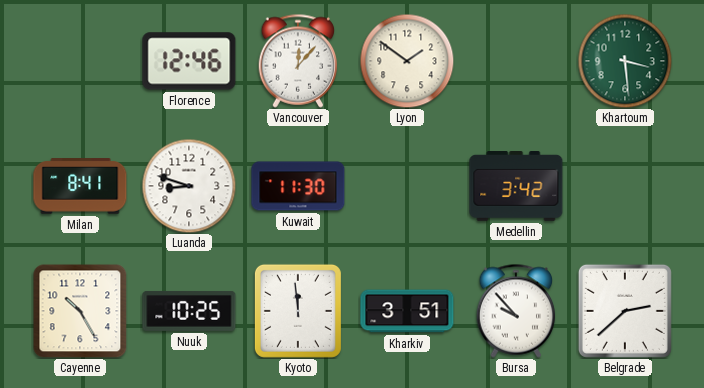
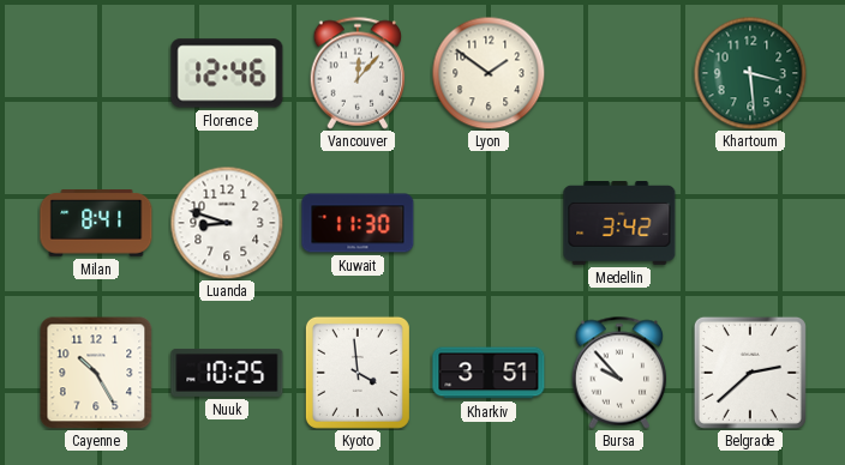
Kyoto: 11:59 -> 3:59
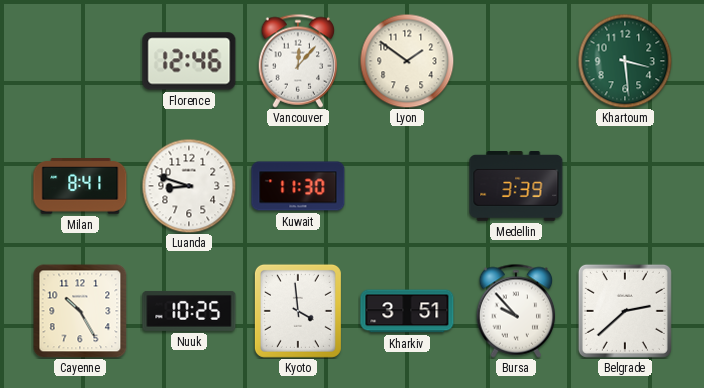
Medellin: 3:42 -> 3:39
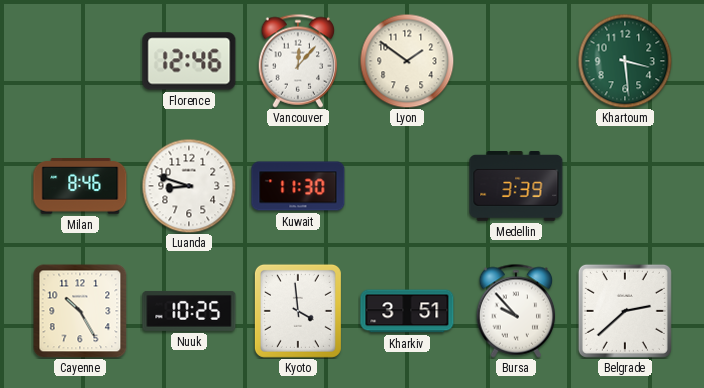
Milan: 8:41 -> 8:46
